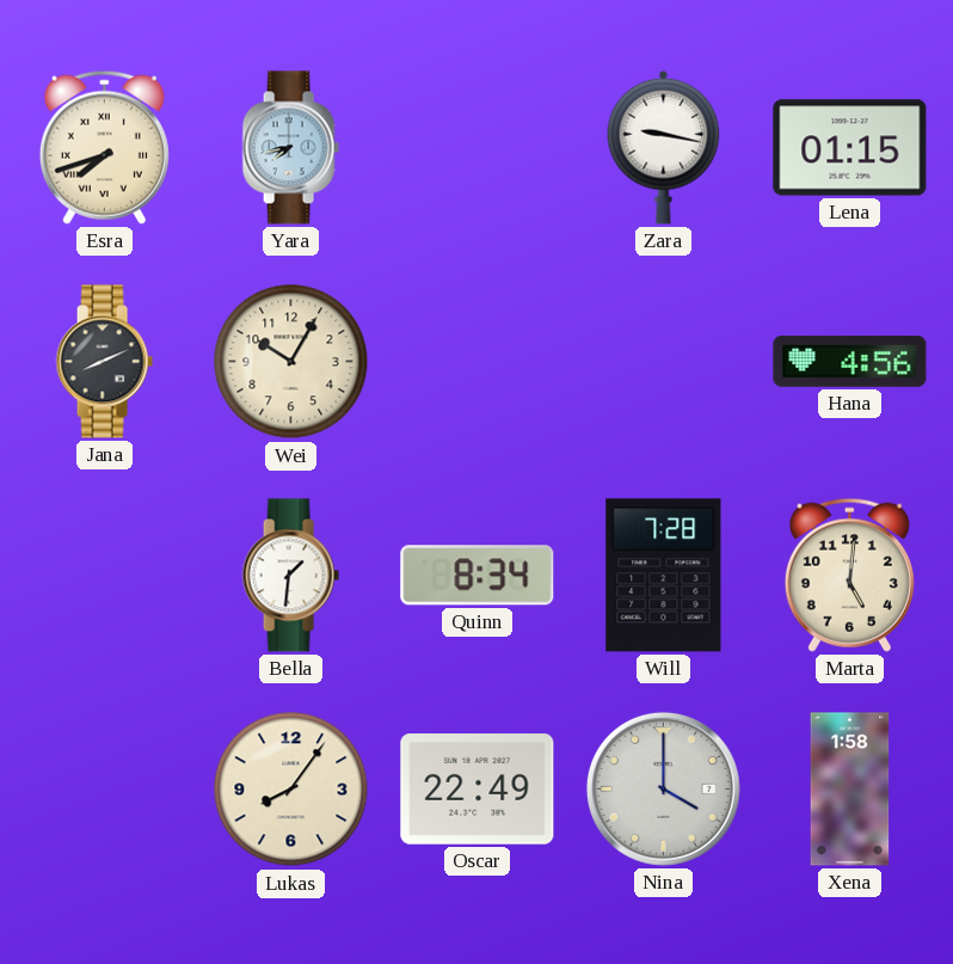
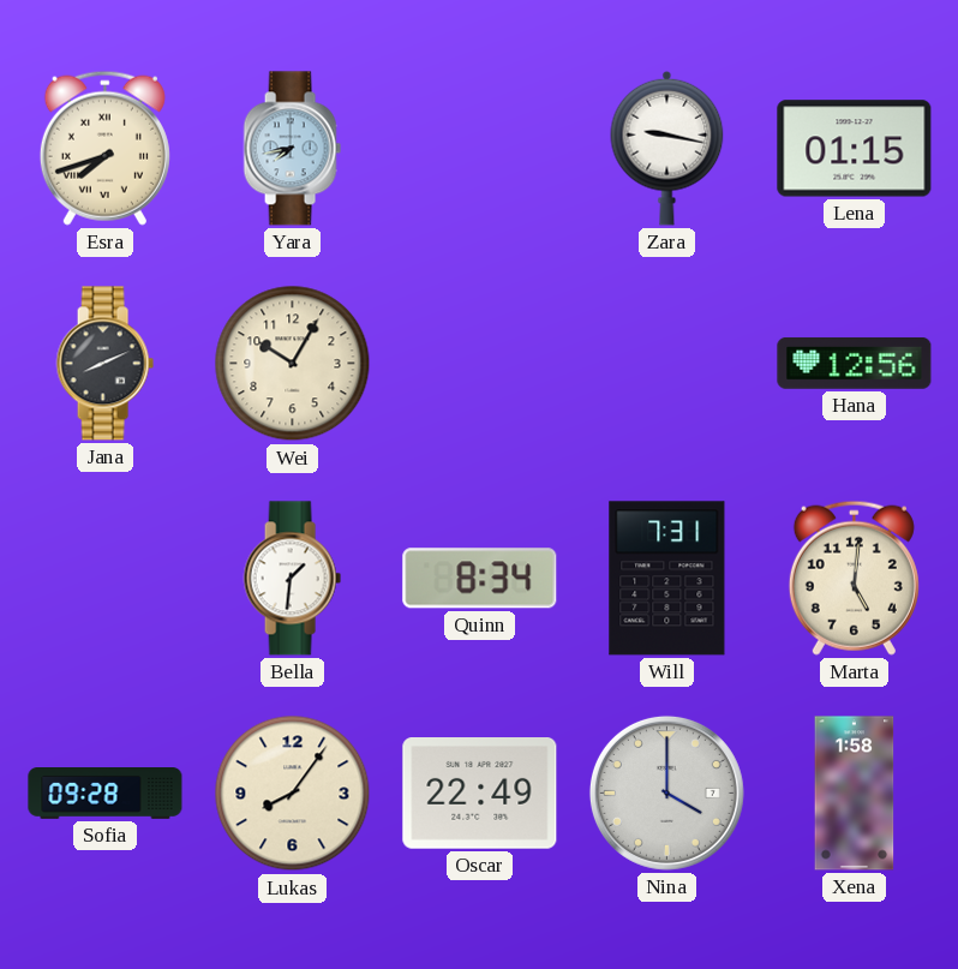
Hana: 4:56 -> 12:56
Will: 7:28 -> 7:31
Sofia: none -> 09:28
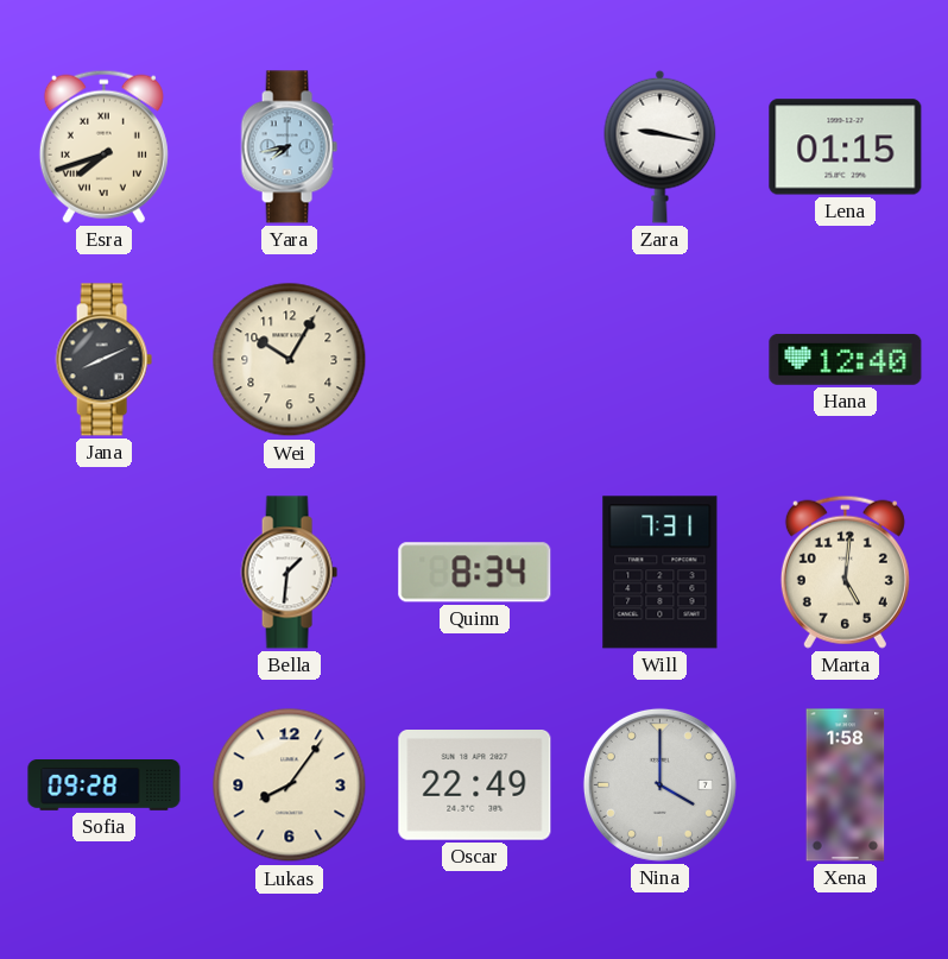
Hana: 12:56 -> 12:40
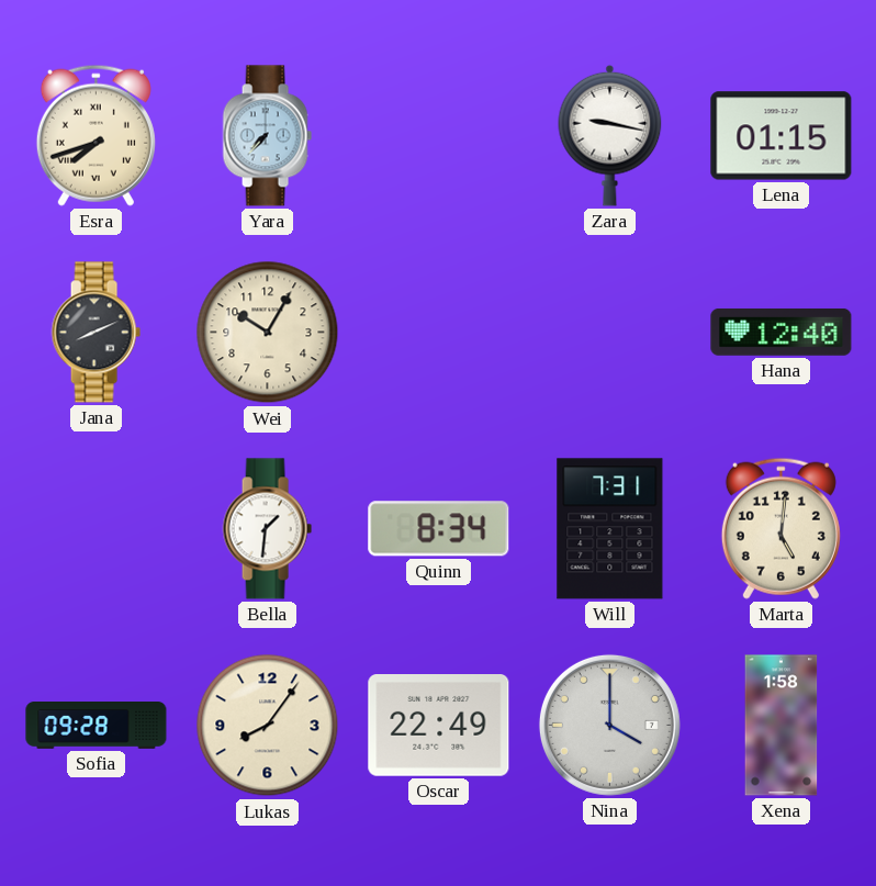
Yara: 7:43 -> 7:37
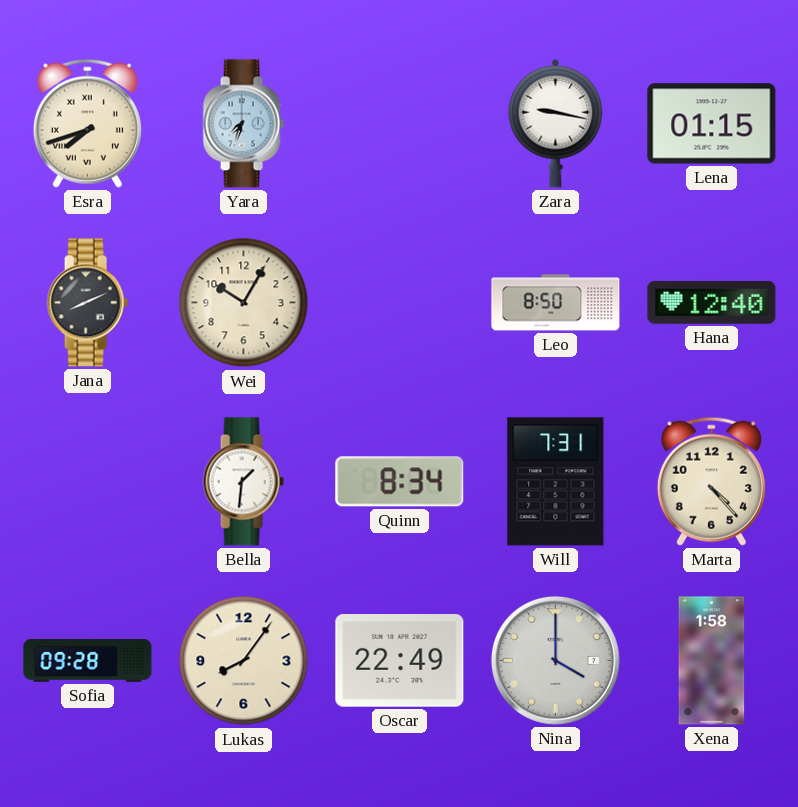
Yara: 7:37 -> 7:33
Leo: none -> 8:50
Marta: 5:01 -> 4:23
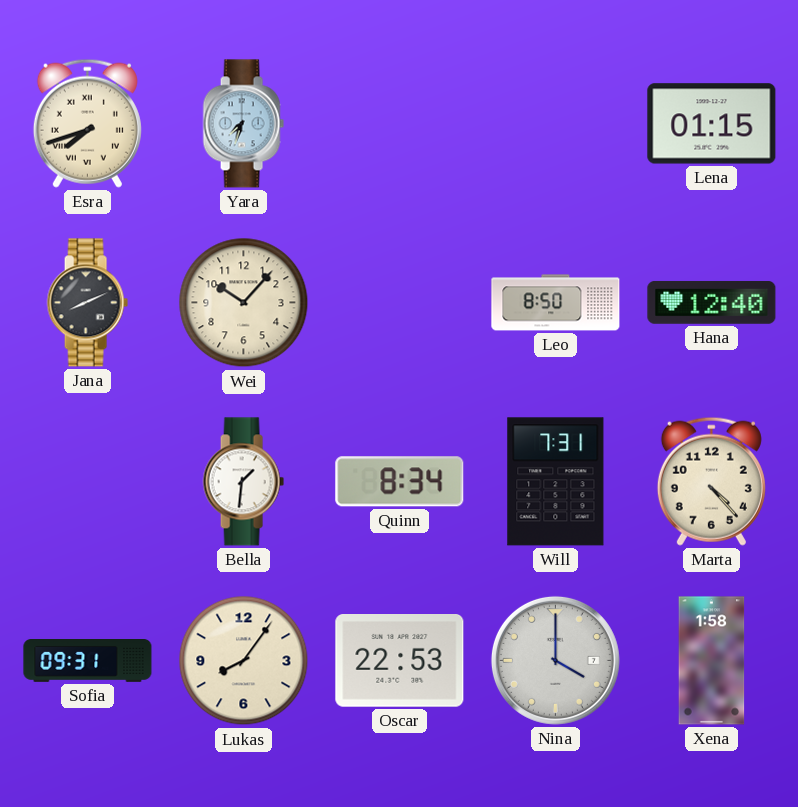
Zara: 9:17 -> none
Wei: 10:05 -> 10:07
Sofia: 09:28 -> 09:31
Oscar: 22:49 -> 22:53
